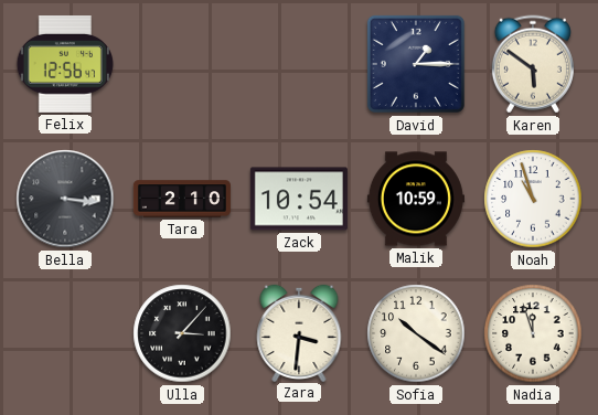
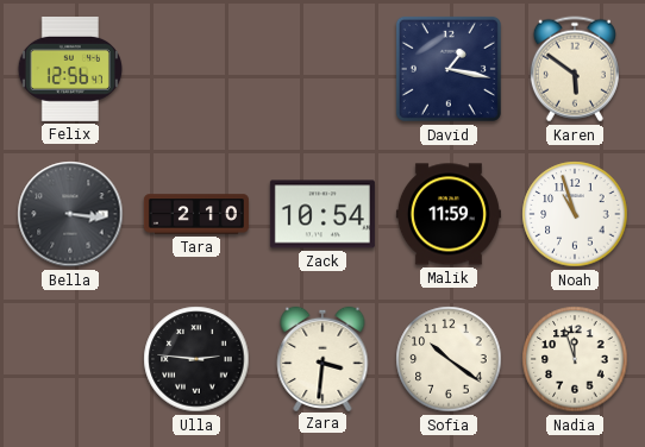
David: 1:15 -> 1:17
Malik: 10:59 -> 11:59
Ulla: 3:07 -> 2:46
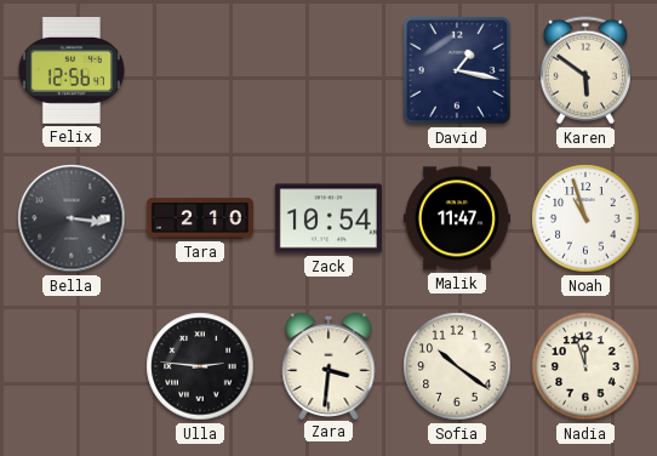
Malik: 11:59 -> 11:47
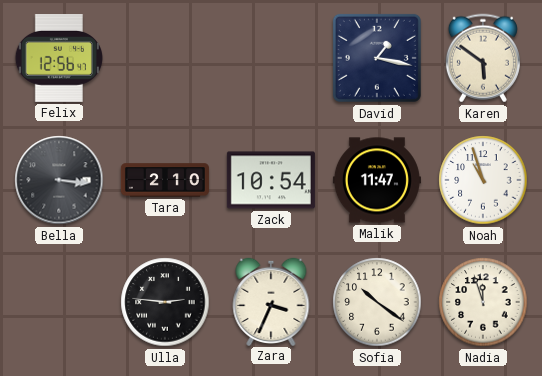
Zara: 3:31 -> 3:34
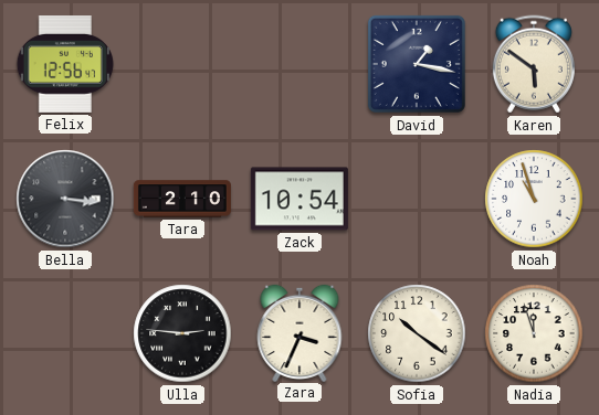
Malik: 11:47 -> none
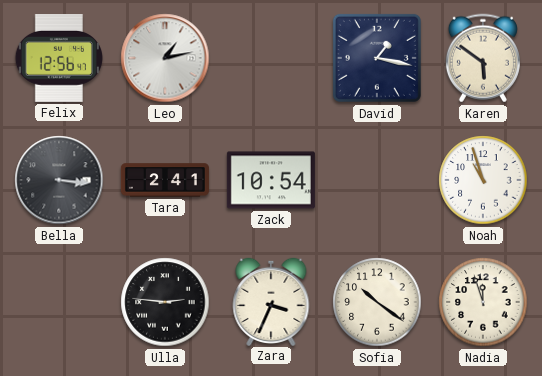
Leo: none -> 1:13
Tara: 2:10 -> 2:41
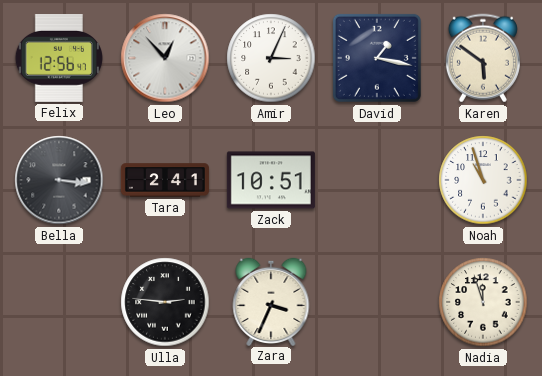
Leo: 1:13 -> 12:53
Amir: none -> 3:04
Zack: 10:54 -> 10:51
Sofia: 10:21 -> none
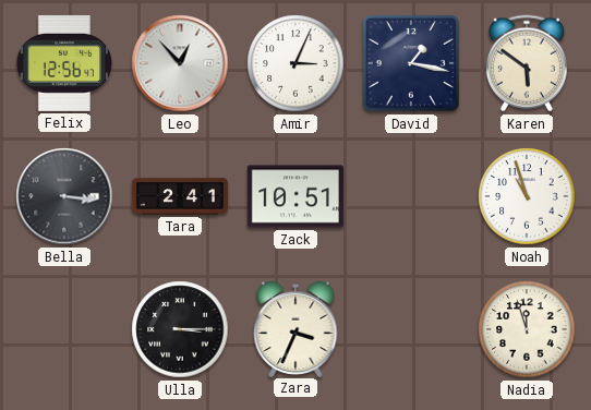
Ulla: 2:46 -> 3:15
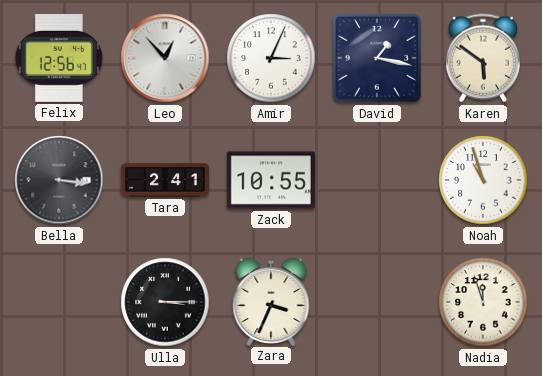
Zack: 10:51 -> 10:55
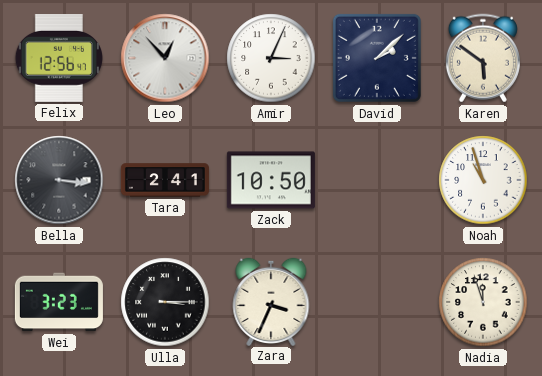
David: 1:17 -> 2:08
Zack: 10:55 -> 10:50
Wei: none -> 3:23
